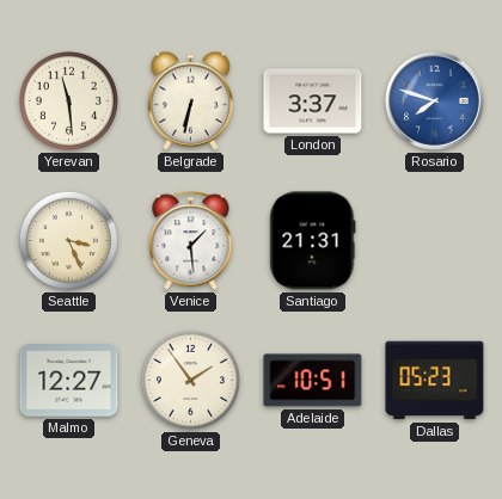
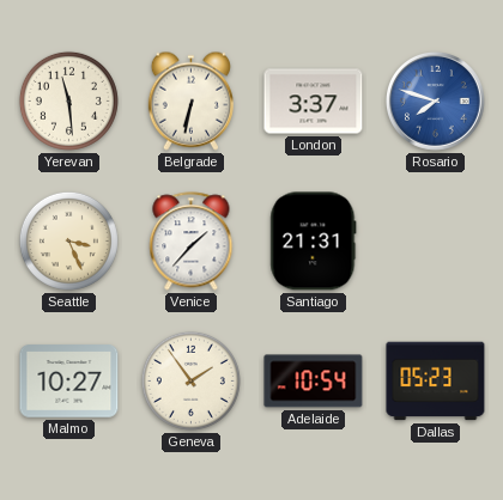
Venice: 1:29 -> 1:37
Malmo: 12:27 -> 10:27
Adelaide: 10:51 -> 10:54
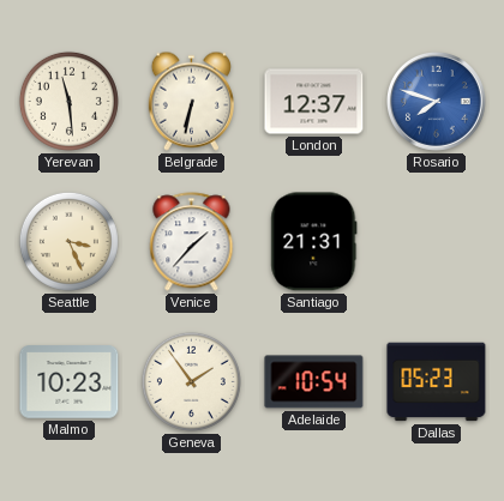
London: 3:37 -> 12:37
Malmo: 10:27 -> 10:23
